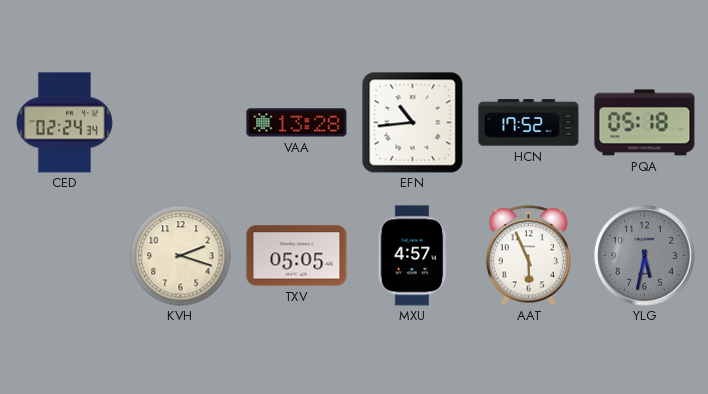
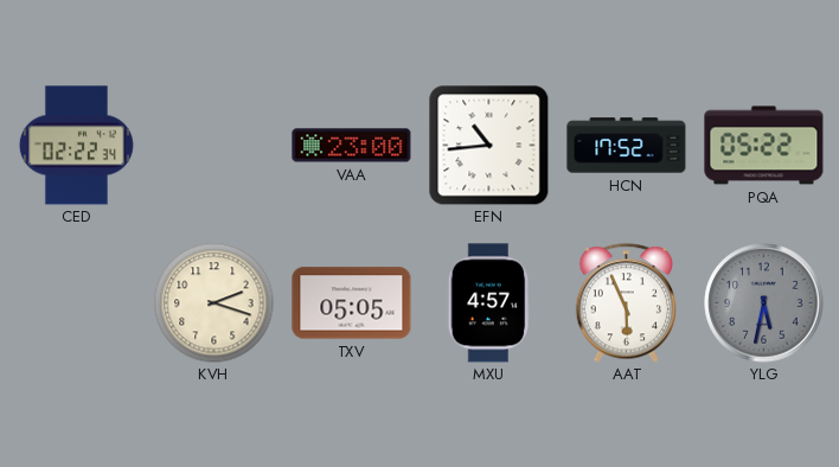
CED: 02:24 -> 02:22
VAA: 13:28 -> 23:00
PQA: 05:18 -> 05:22
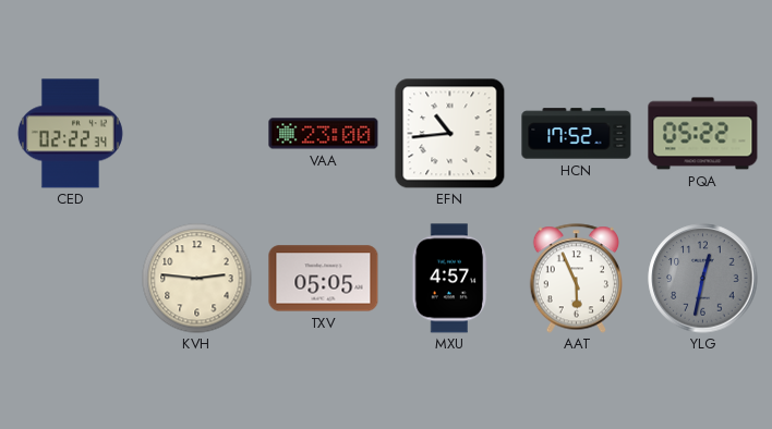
KVH: 2:18 -> 2:46
YLG: 5:32 -> 12:32
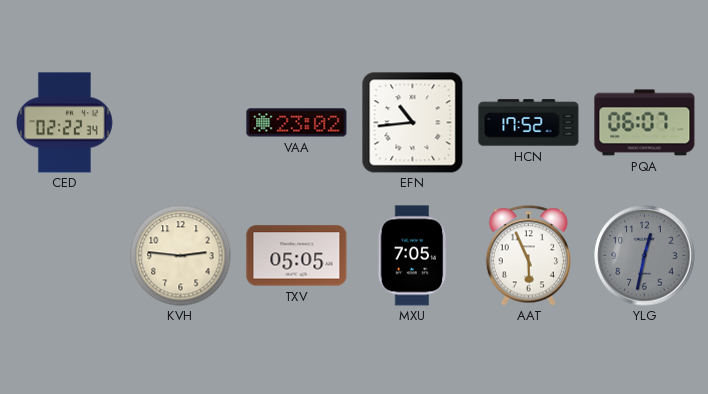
VAA: 23:00 -> 23:02
PQA: 05:22 -> 06:07
MXU: 4:57 -> 7:05
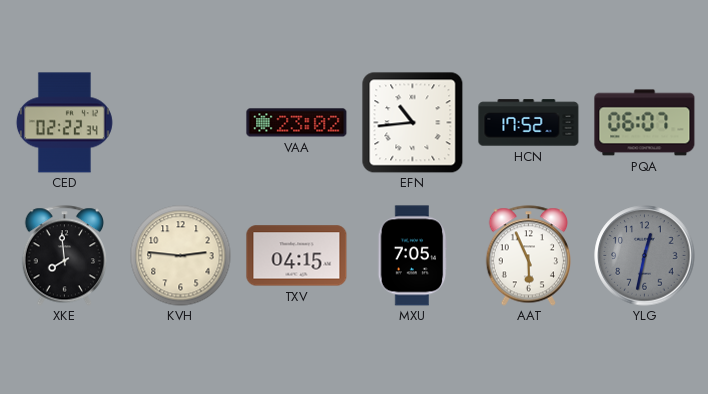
XKE: none -> 7:59
TXV: 05:05 -> 04:15
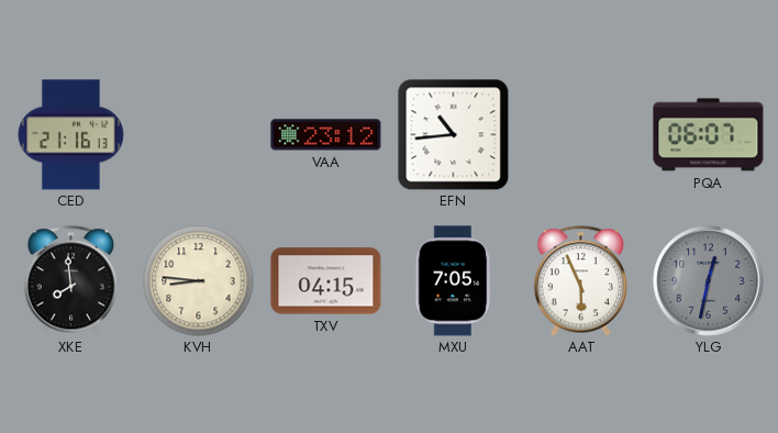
CED: 02:22 -> 21:16
VAA: 23:02 -> 23:12
HCN: 17:52 -> none
KVH: 2:46 -> 8:46
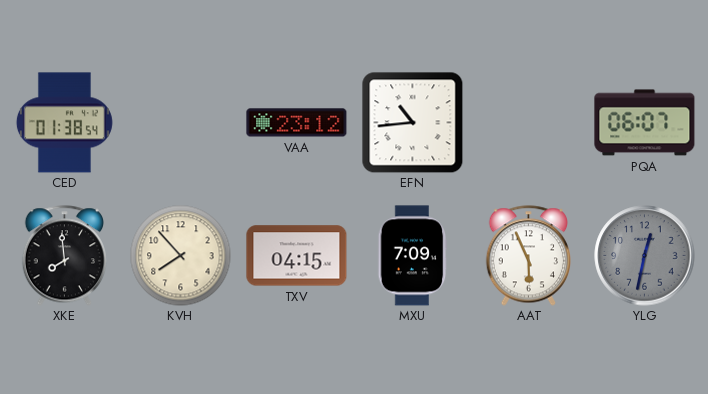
CED: 21:16 -> 01:38
KVH: 8:46 -> 7:53
MXU: 7:05 -> 7:09
